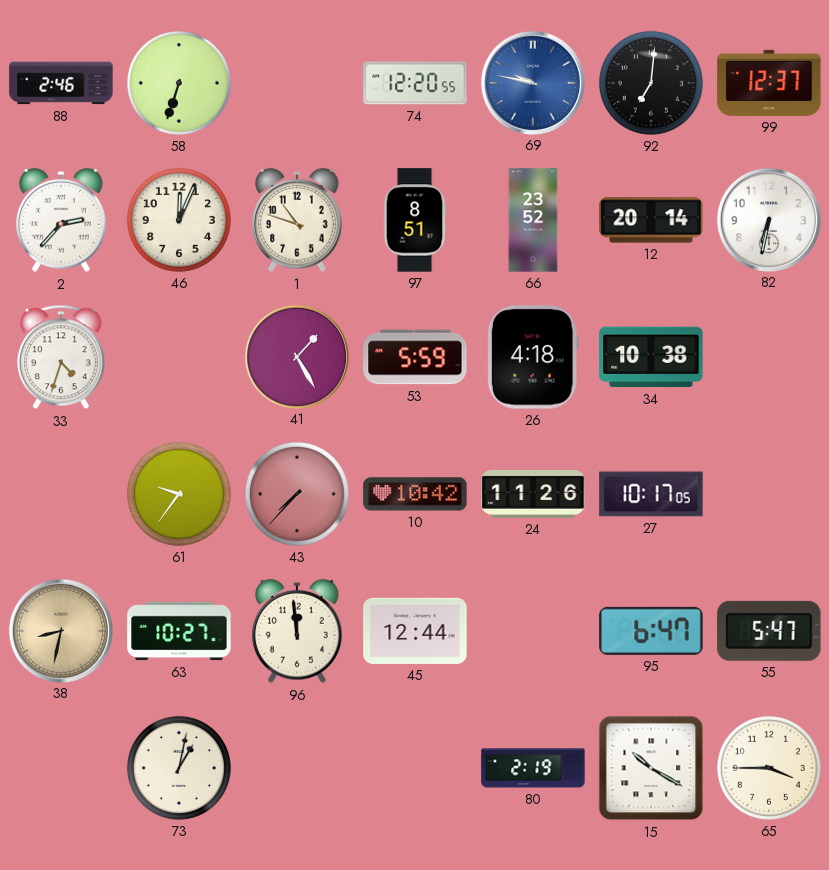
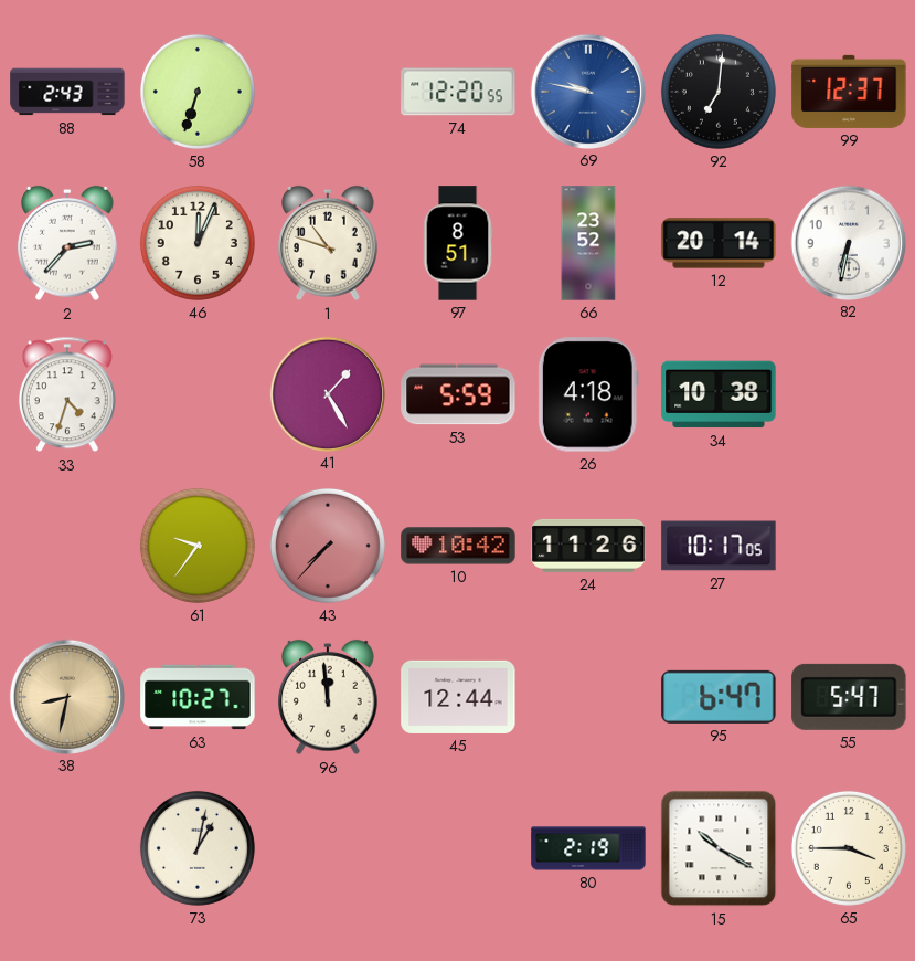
88: 2:46 -> 2:43
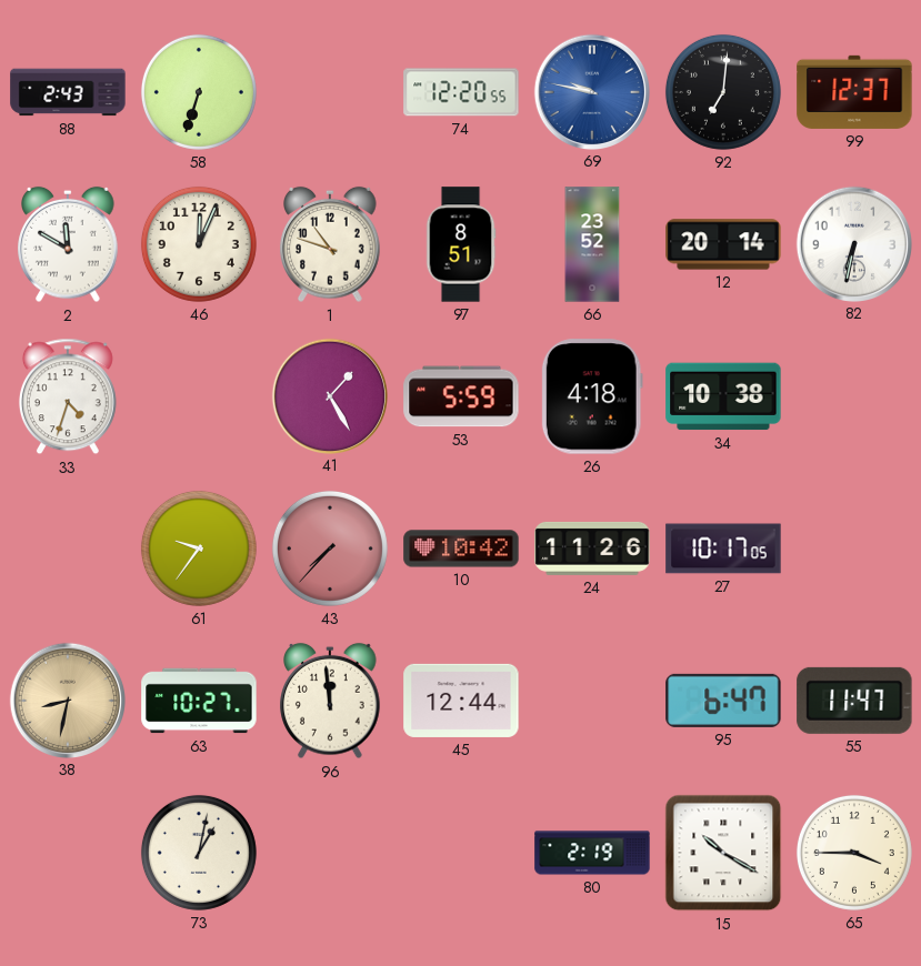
2: 2:37 -> 11:50
55: 5:47 -> 11:47
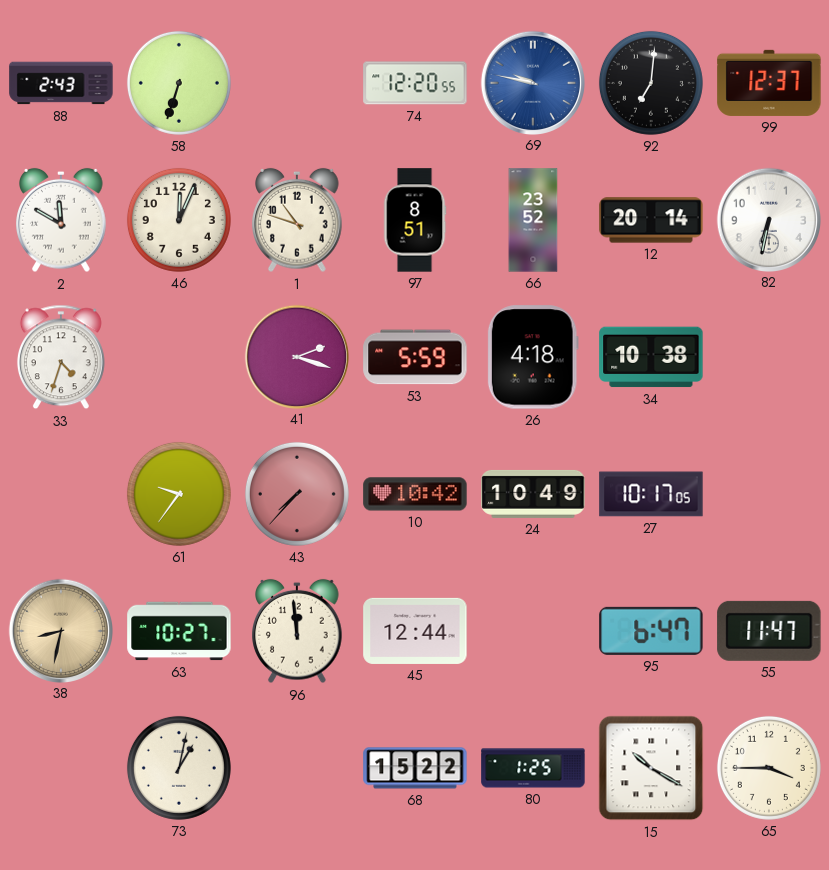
41: 1:25 -> 2:18
24: 11:26 -> 10:49
68: none -> 15:22
80: 2:19 -> 1:25
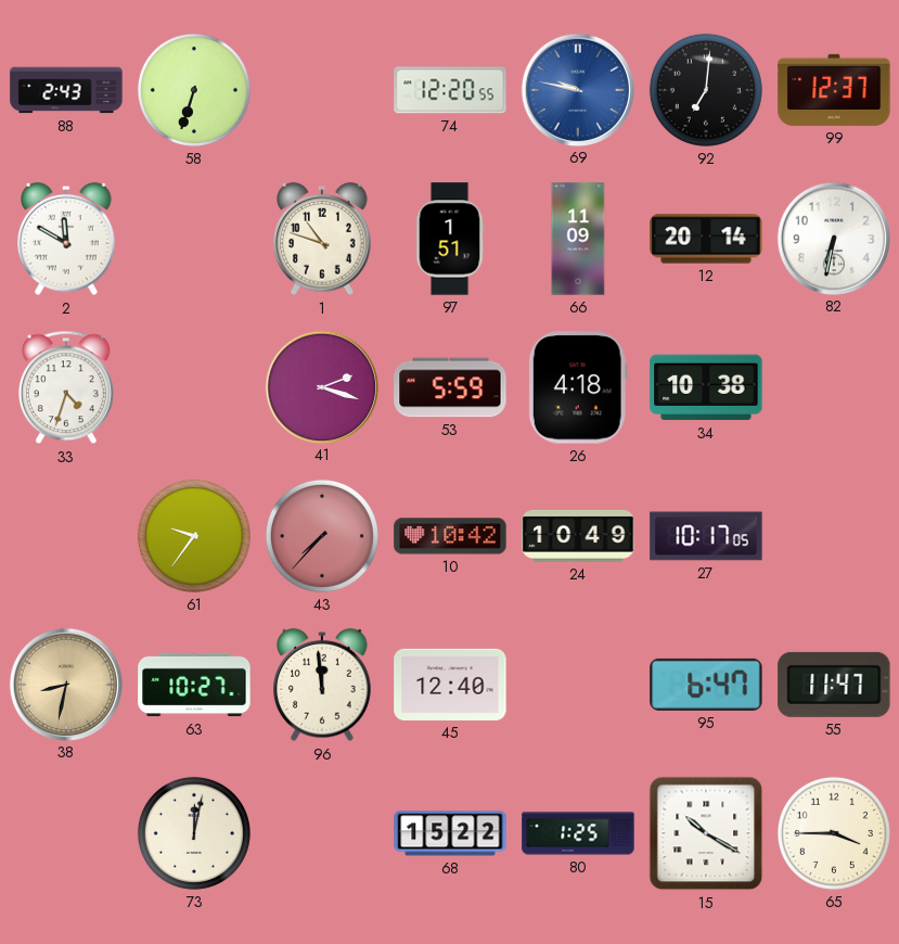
46: 12:04 -> none
97: 8:51 -> 1:51
66: 23:52 -> 11:09
45: 12:44 -> 12:40
73: 1:02 -> 12:02
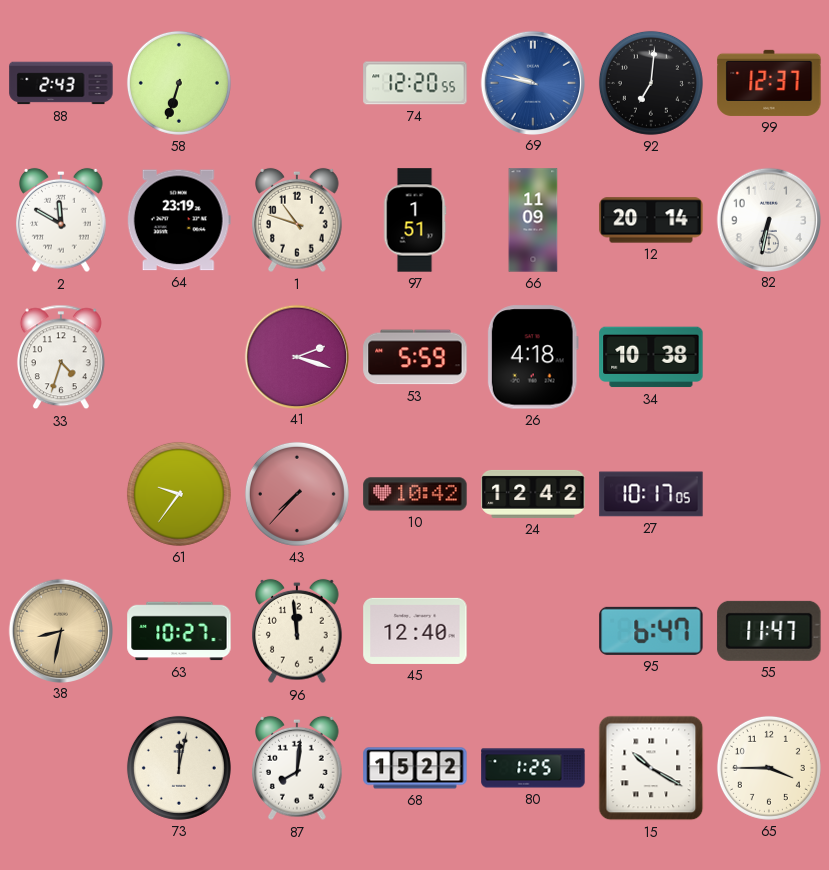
64: none -> 23:19
24: 10:49 -> 12:42
87: none -> 8:01
